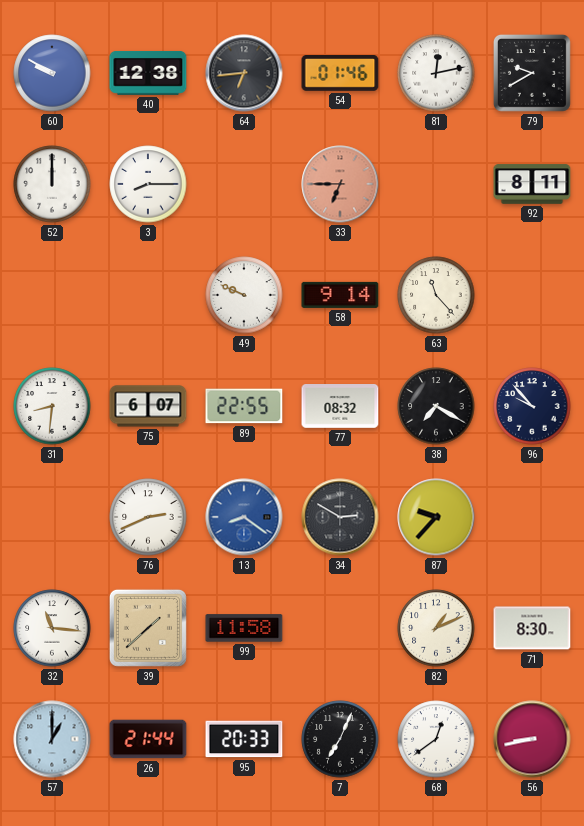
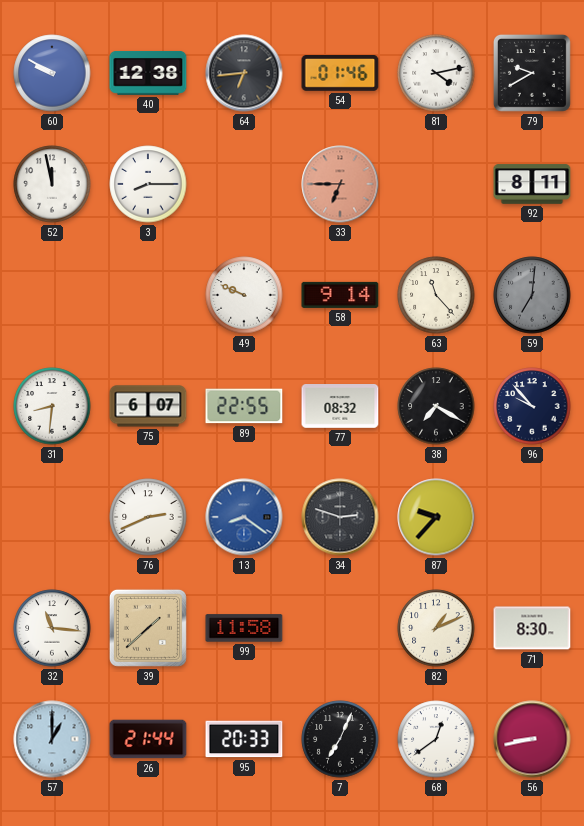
81: 12:13 -> 4:13
52: 12:00 -> 11:58
59: none -> 7:01
34: 2:50 -> 2:48
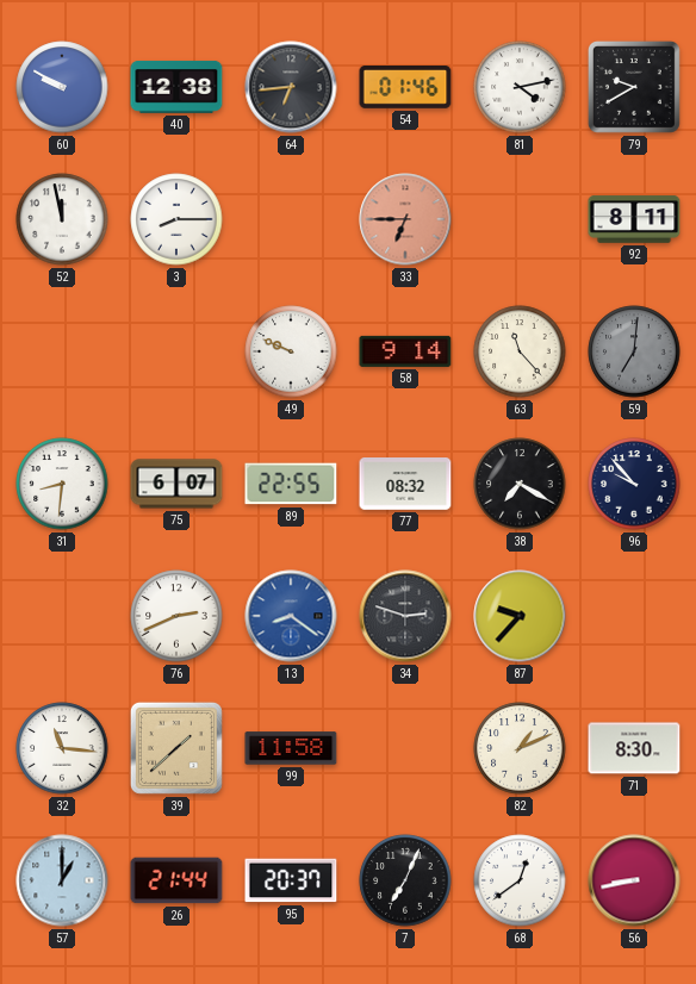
95: 20:33 -> 20:37
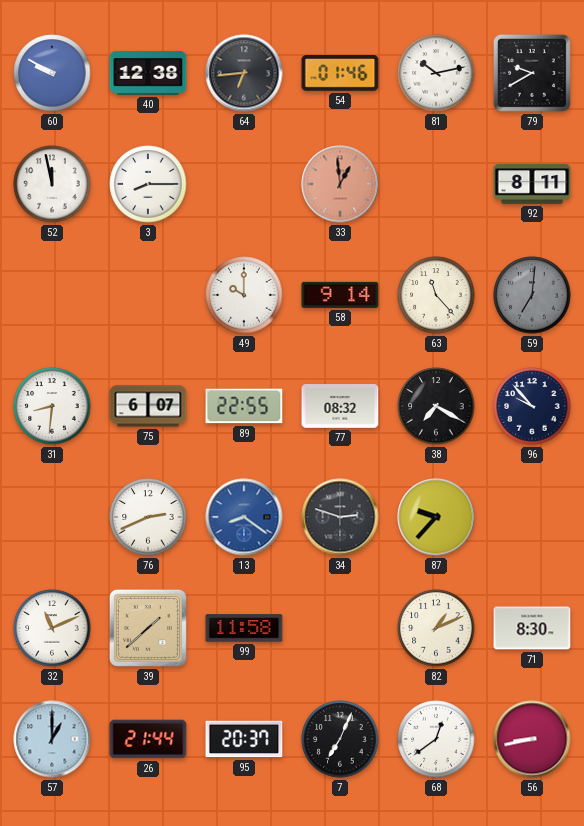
81: 4:13 -> 10:13
33: 6:45 -> 12:59
49: 9:49 -> 10:00
32: 11:16 -> 11:11
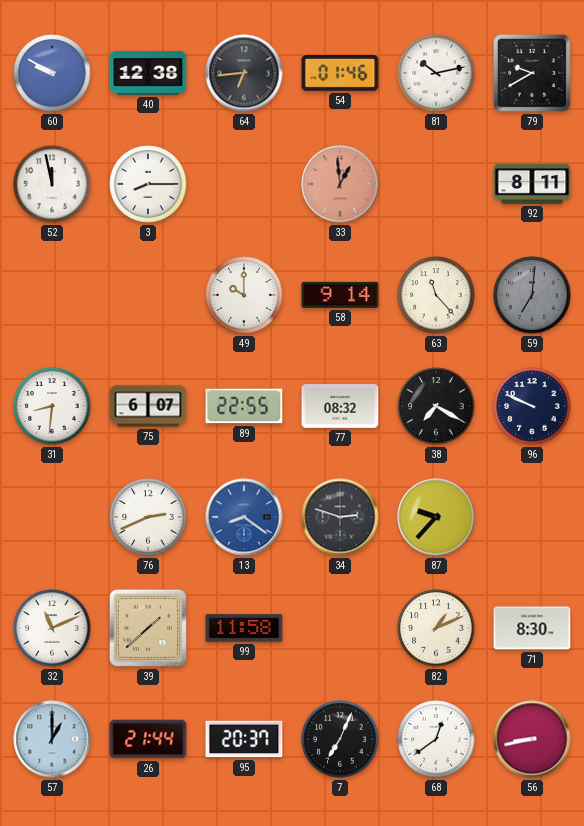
96: 9:53 -> 9:49
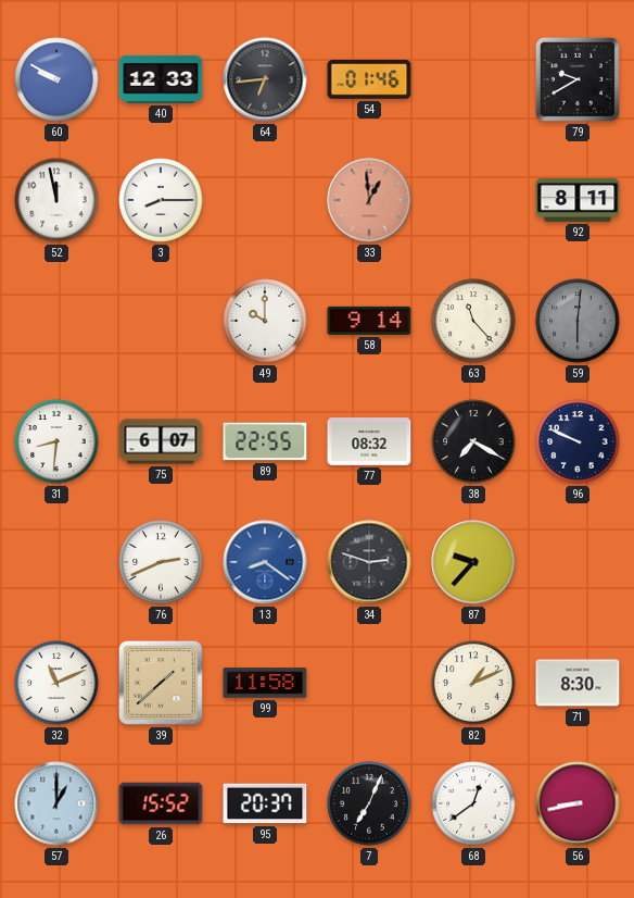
40: 12:38 -> 12:33
81: 10:13 -> none
59: 7:01 -> 6:01
26: 21:44 -> 15:52
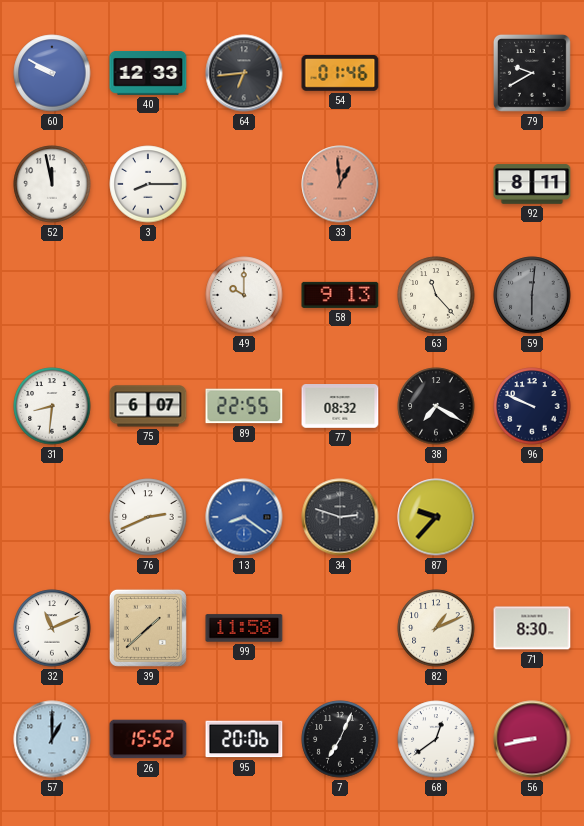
58: 9:14 -> 9:13
95: 20:37 -> 20:06
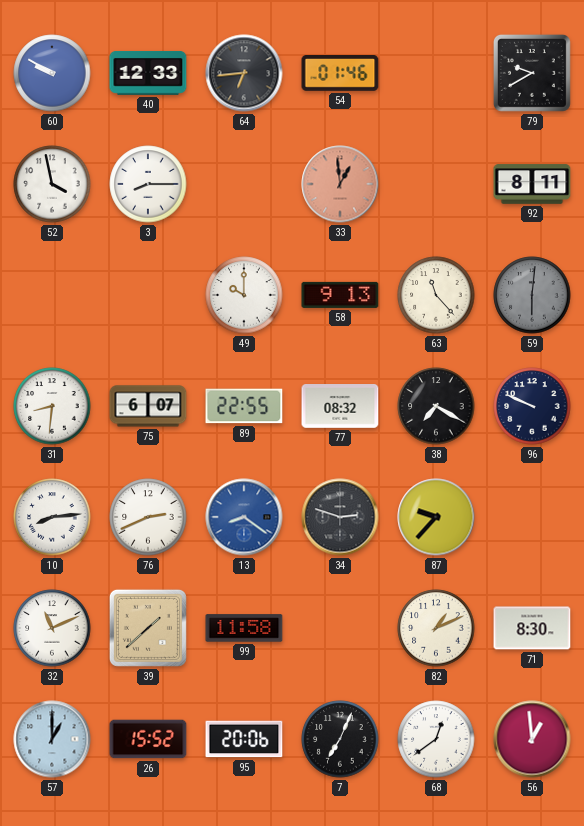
52: 11:58 -> 3:58
10: none -> 8:14
56: 8:43 -> 12:59
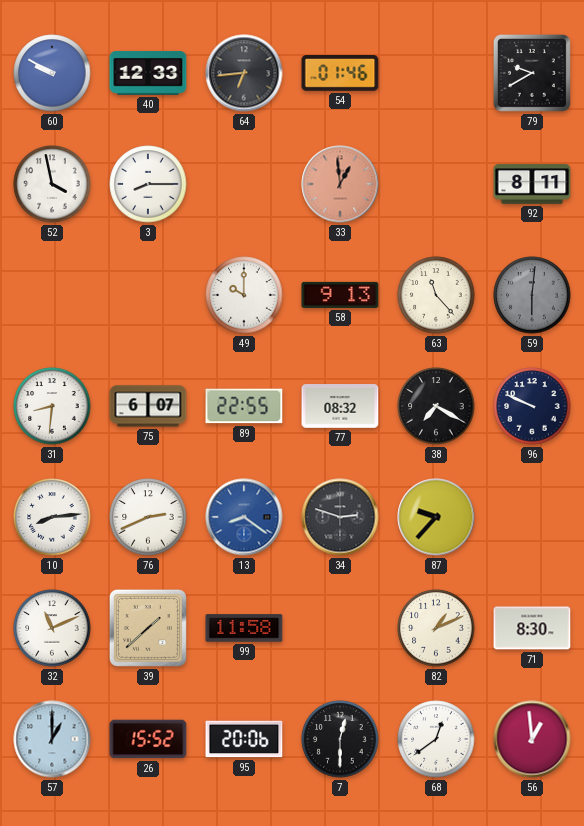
7: 7:04 -> 12:30
